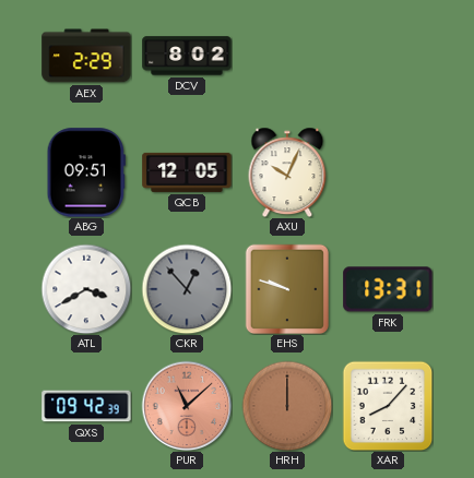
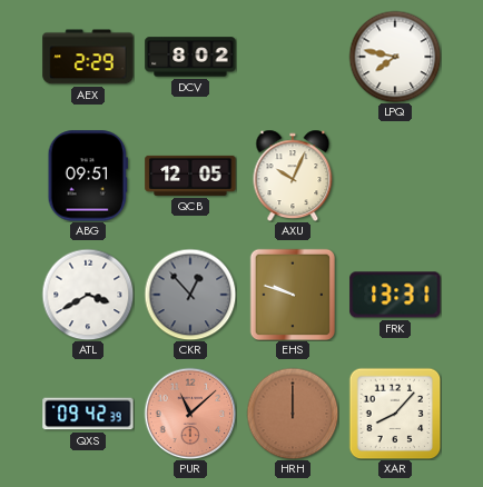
LPQ: none -> 7:47
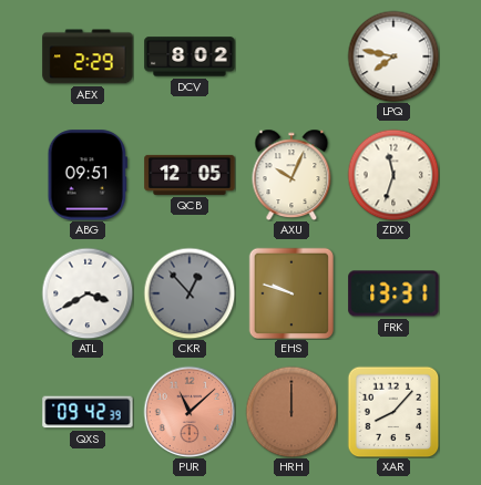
ZDX: none -> 11:33
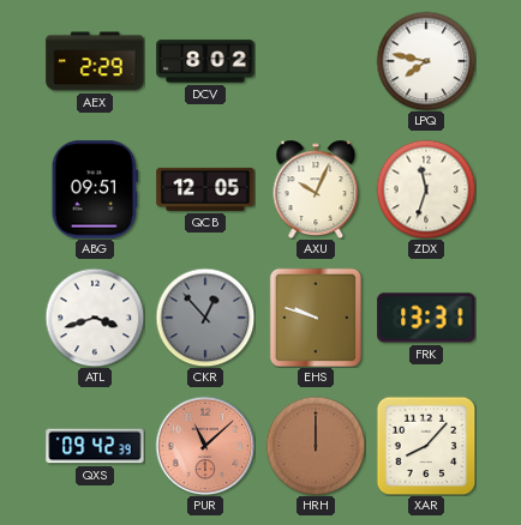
ATL: 3:40 -> 3:42
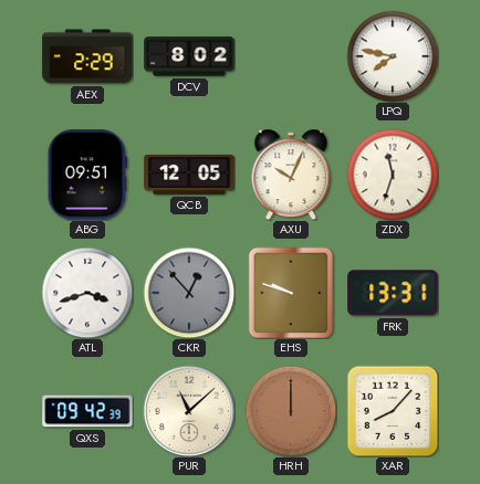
PUR dial: salmon -> cream
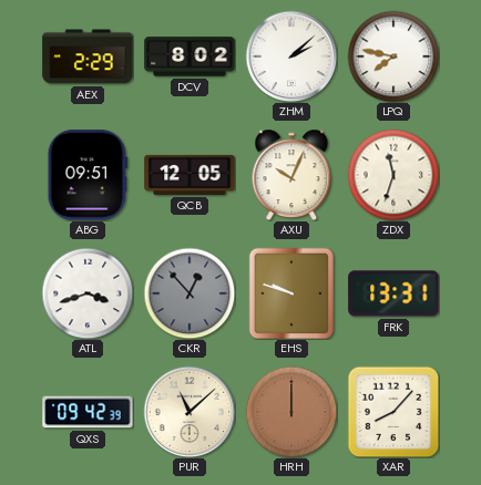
ZHM: none -> 2:08
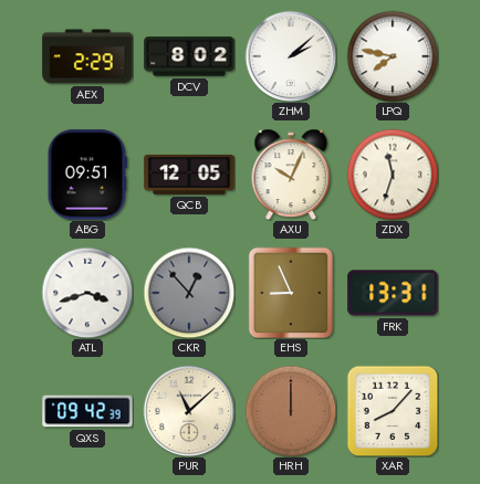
EHS: 9:48 -> 8:56
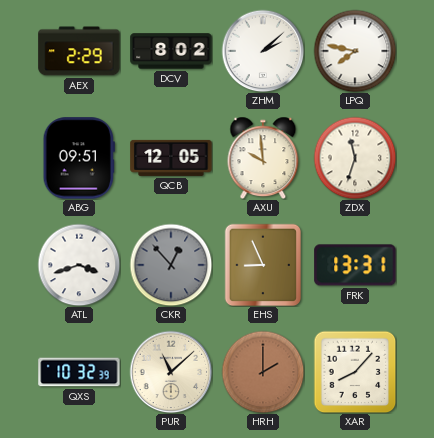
AXU: 10:04 -> 9:59
QXS: 09:42 -> 10:32
HRH: 12:00 -> 2:00
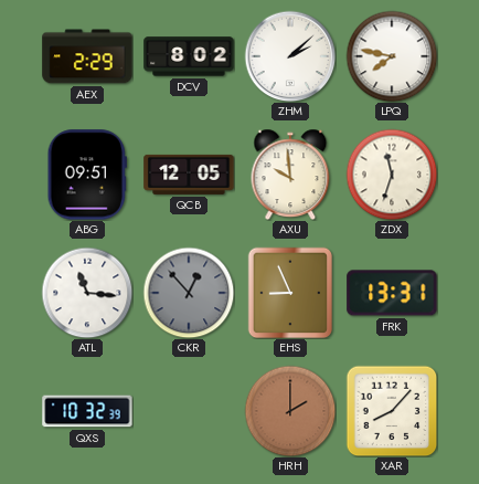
ATL: 3:42 -> 11:16
PUR: 11:08 -> none
